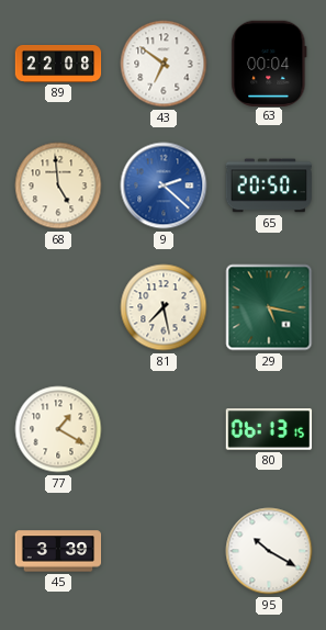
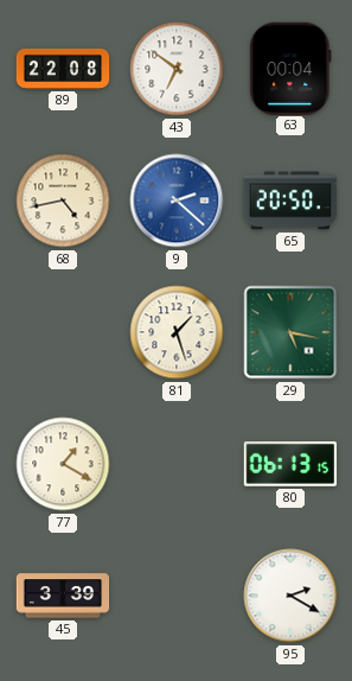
68: 4:59 -> 4:43
81: 7:28 -> 1:27
95: 10:20 -> 2:20
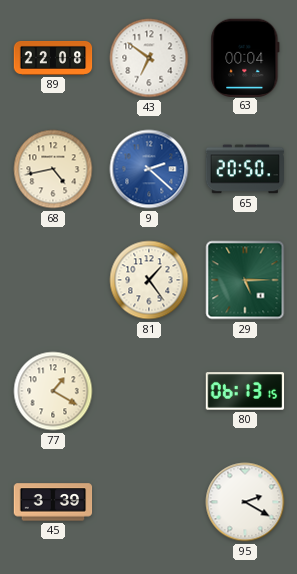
81: 1:27 -> 1:24
29: 5:17 -> 5:15
